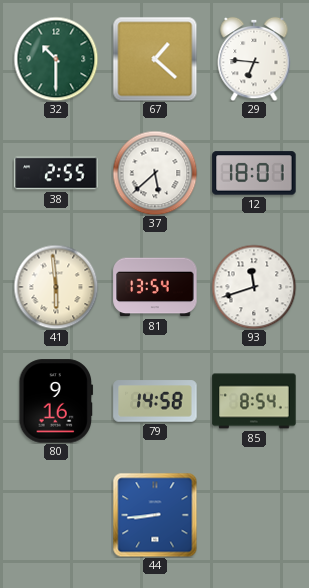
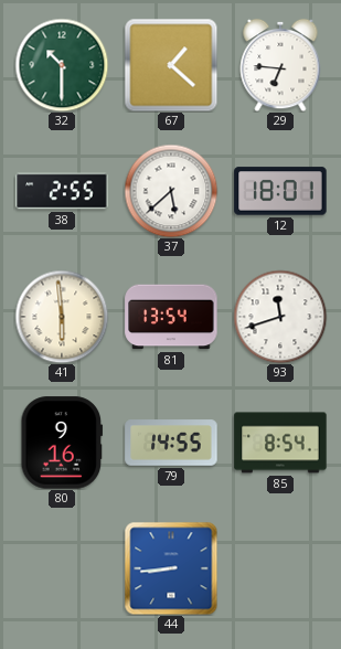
79: 14:58 -> 14:55
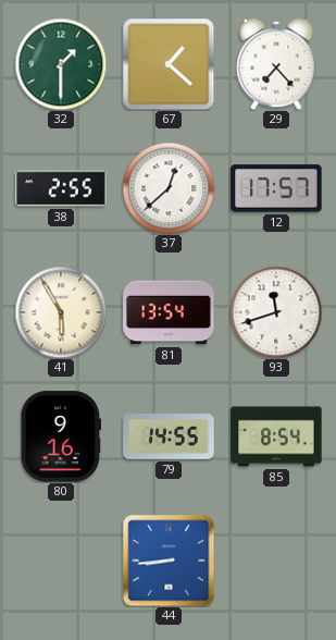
32: 10:30 -> 1:30
29: 6:46 -> 7:23
37: 5:38 -> 12:38
12: 18:01 -> 17:57
41: 5:59 -> 5:55
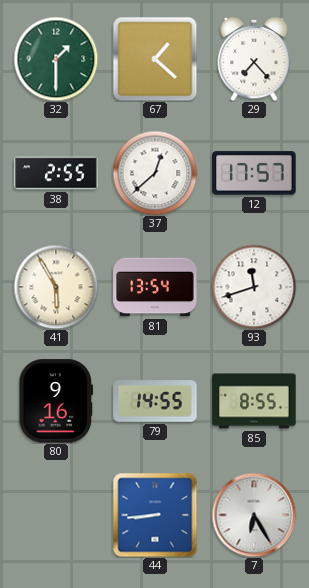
85: 8:54 -> 8:55
7: none -> 6:25
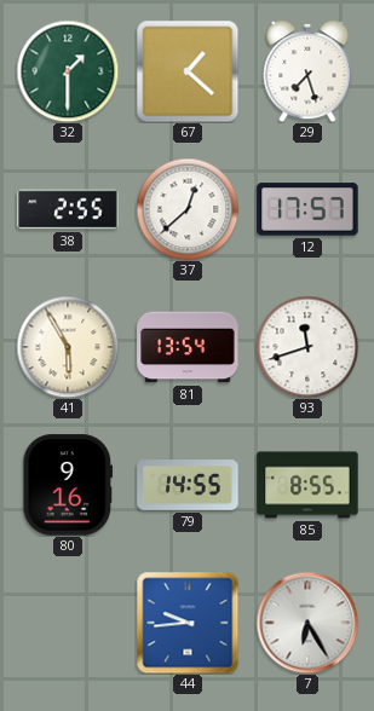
29: 7:23 -> 7:27
44: 8:44 -> 9:44
